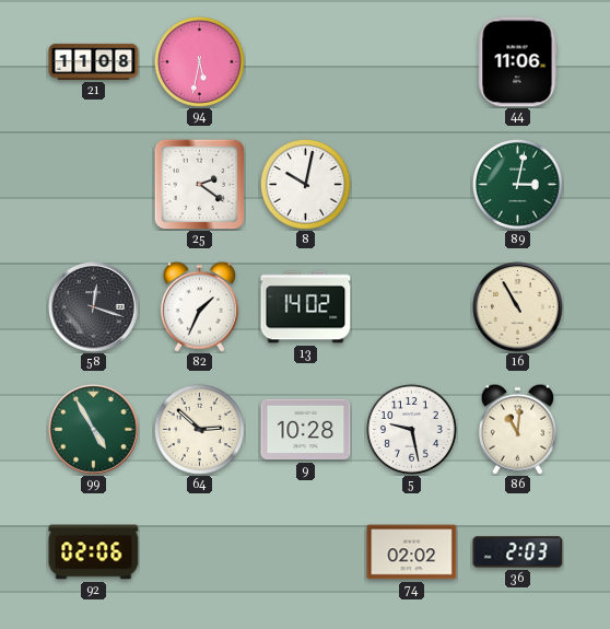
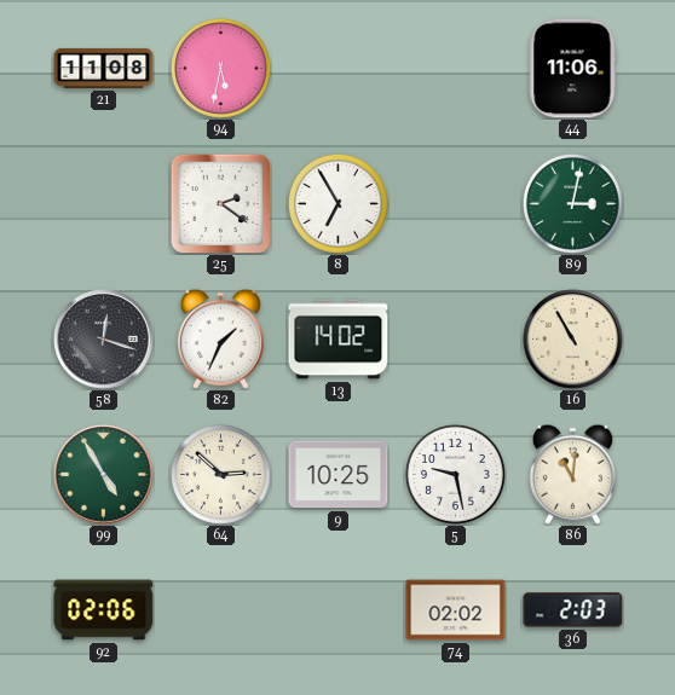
8: 10:02 -> 6:55
9: 10:28 -> 10:25
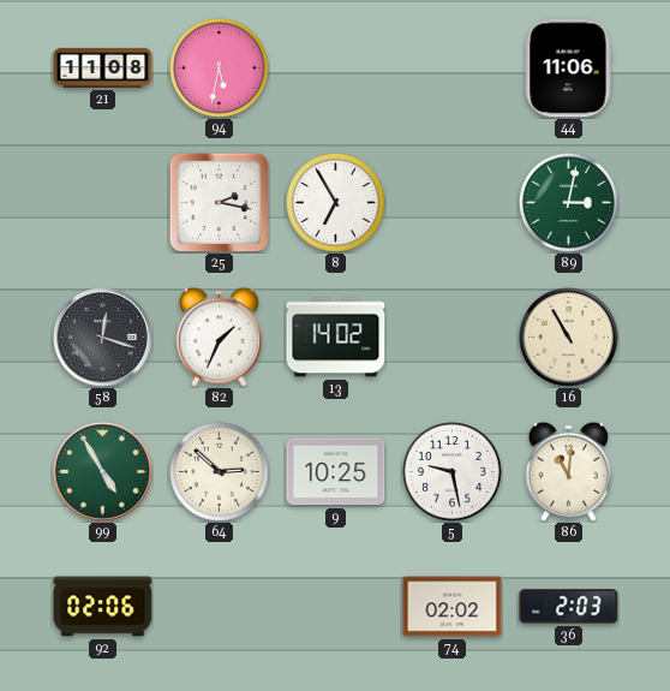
25: 2:21 -> 2:17
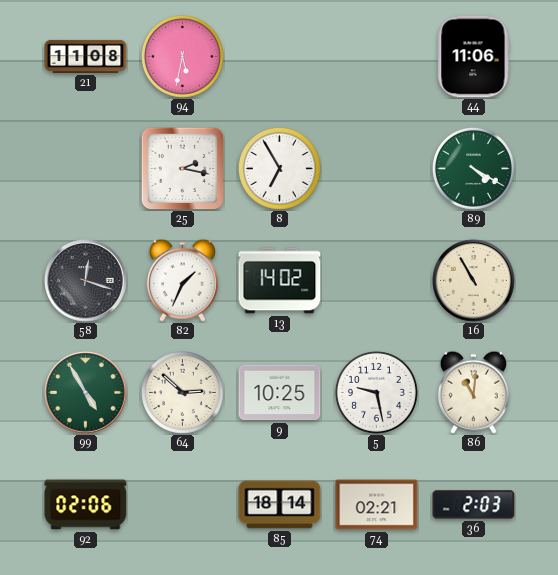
89: 3:02 -> 4:20
85: none -> 18:14
74: 02:02 -> 02:21
